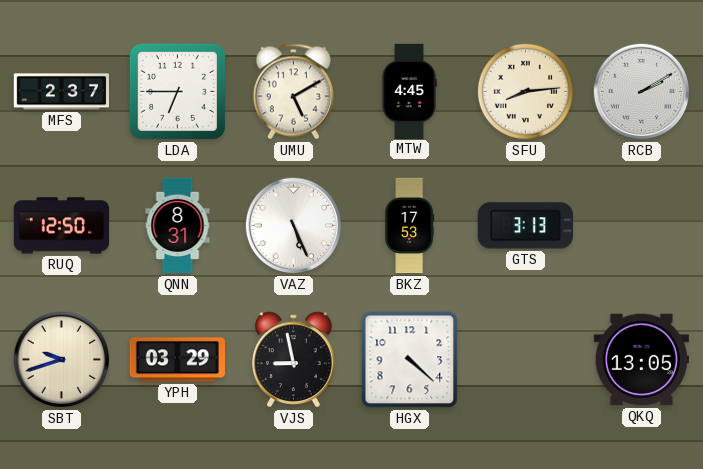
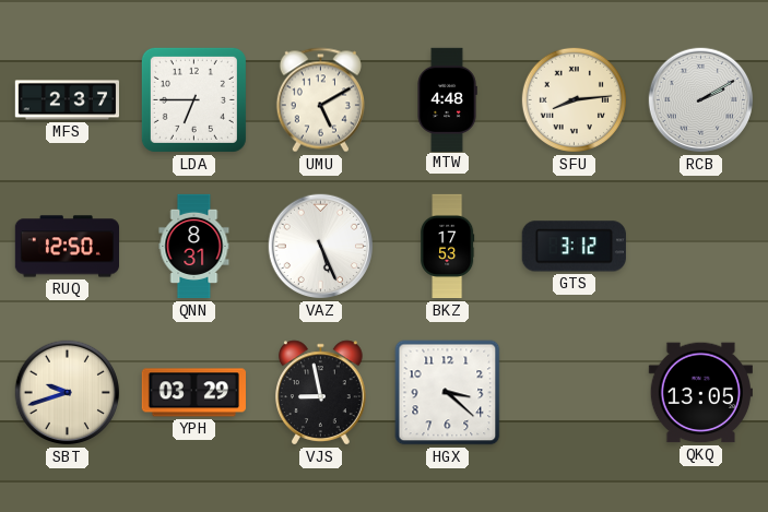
MTW: 4:45 -> 4:48
GTS: 3:13 -> 3:12
HGX: 4:22 -> 3:22
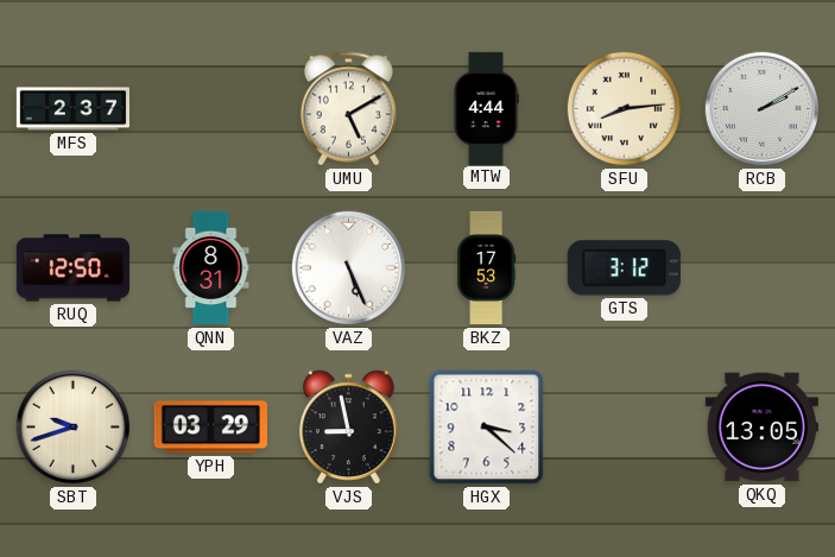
LDA: 6:45 -> none
MTW: 4:48 -> 4:44
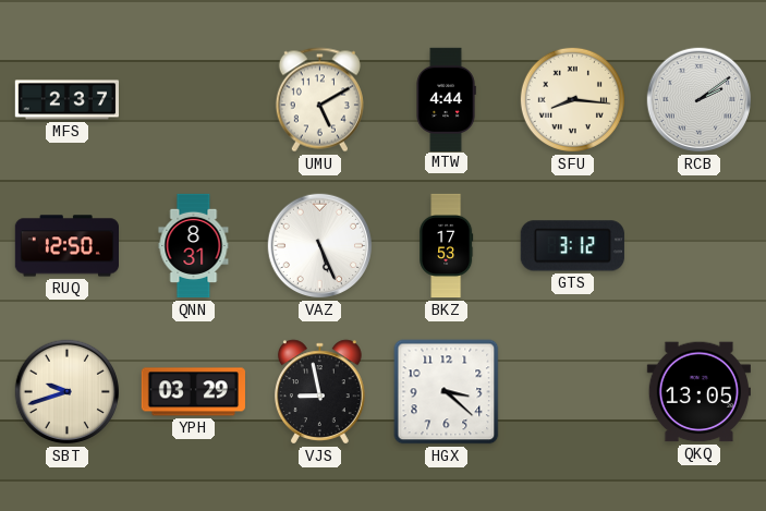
SFU: 8:14 -> 8:16
RCB: 2:10 -> 2:09
